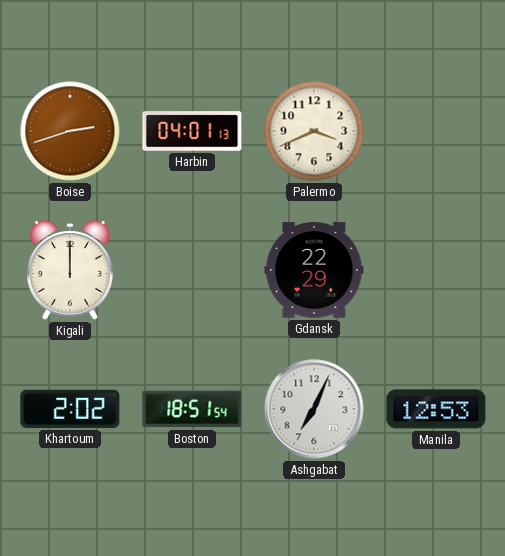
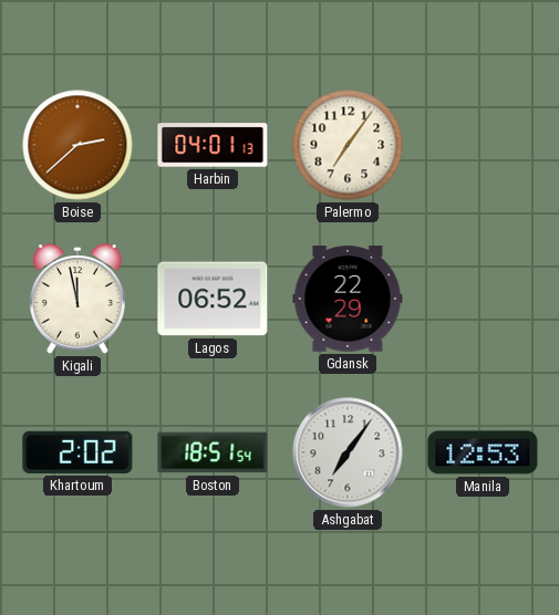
Boise: 2:42 -> 2:38
Palermo: 3:41 -> 7:06
Kigali: 12:00 -> 11:58
Lagos: none -> 06:52
Ashgabat: 7:04 -> 7:06
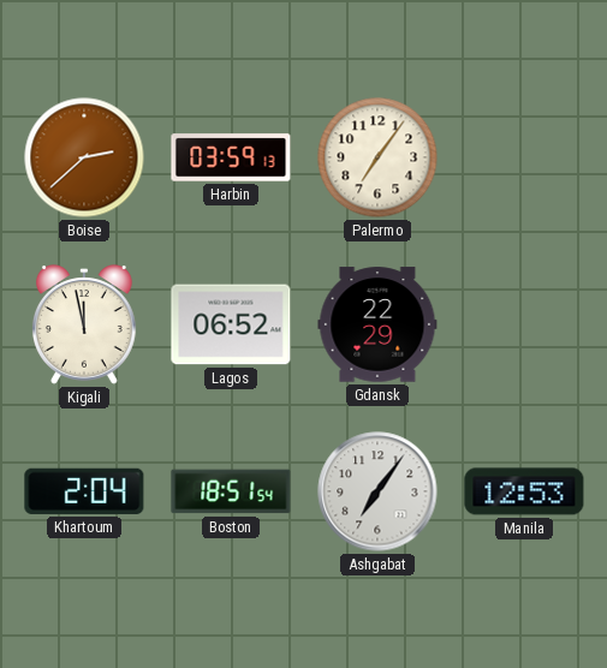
Harbin: 04:01 -> 03:59
Khartoum: 2:02 -> 2:04
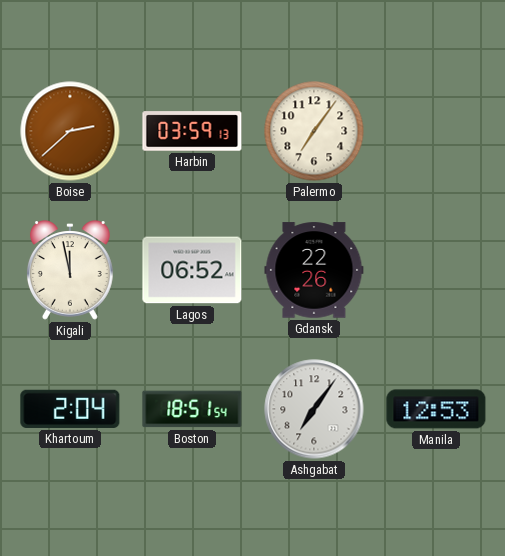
Gdansk: 22:29 -> 22:26
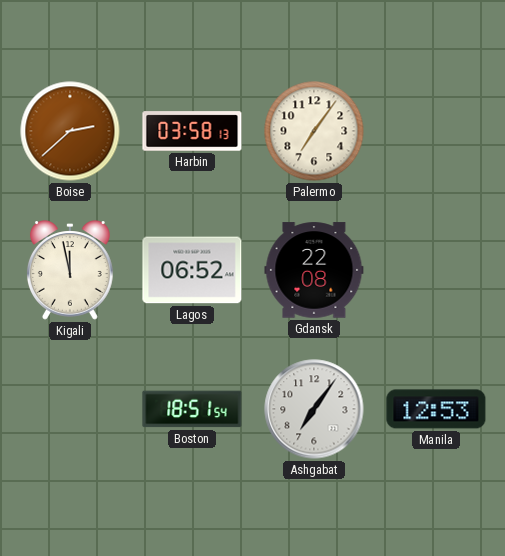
Harbin: 03:59 -> 03:58
Gdansk: 22:26 -> 22:08
Khartoum: 2:04 -> none
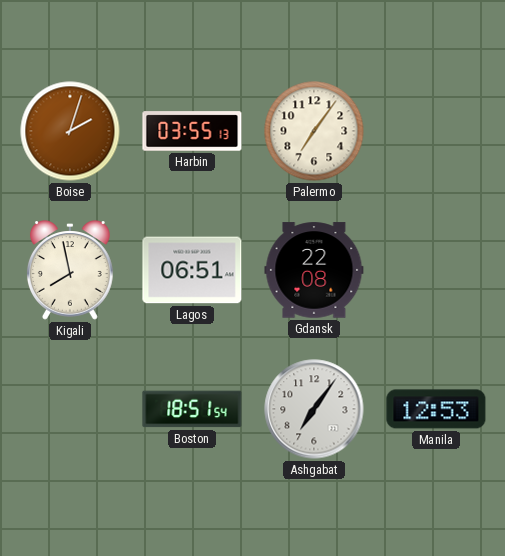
Boise: 2:38 -> 2:03
Harbin: 03:58 -> 03:55
Kigali: 11:58 -> 7:58
Lagos: 06:52 -> 06:51
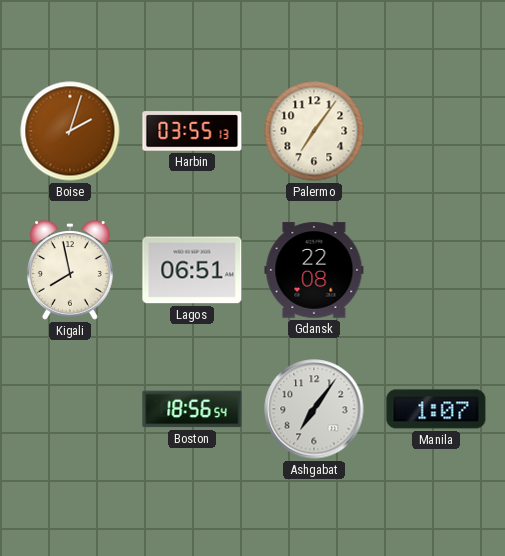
Boston: 18:51 -> 18:56
Manila: 12:53 -> 1:07
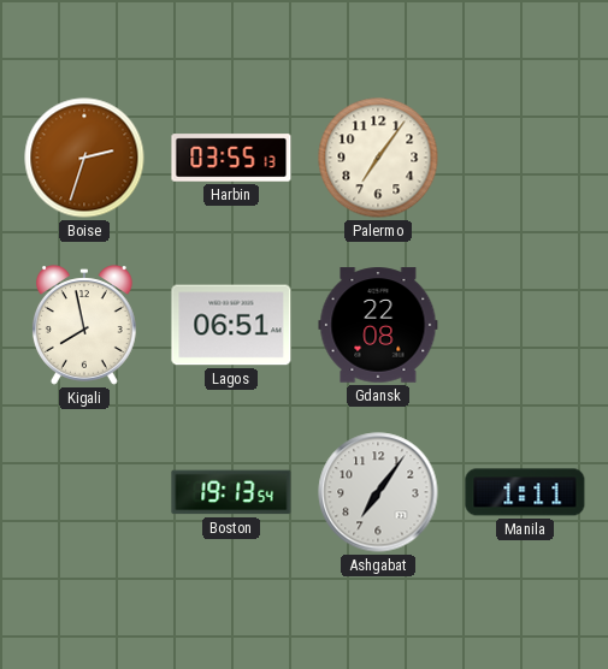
Boise: 2:03 -> 2:33
Boston: 18:56 -> 19:13
Manila: 1:07 -> 1:11
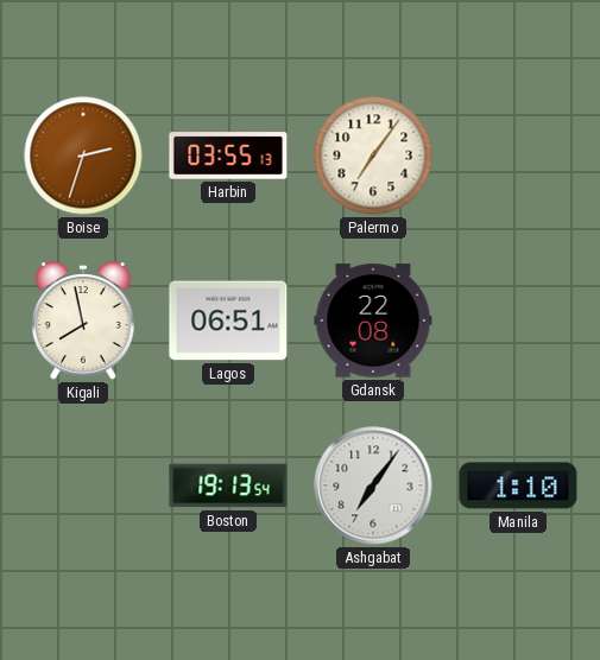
Manila: 1:11 -> 1:10
